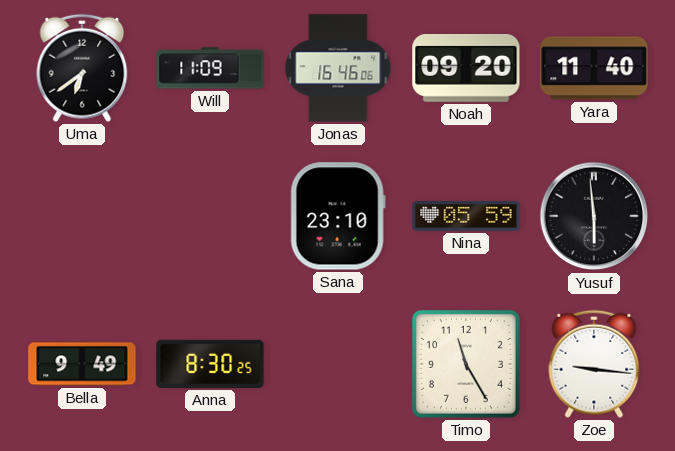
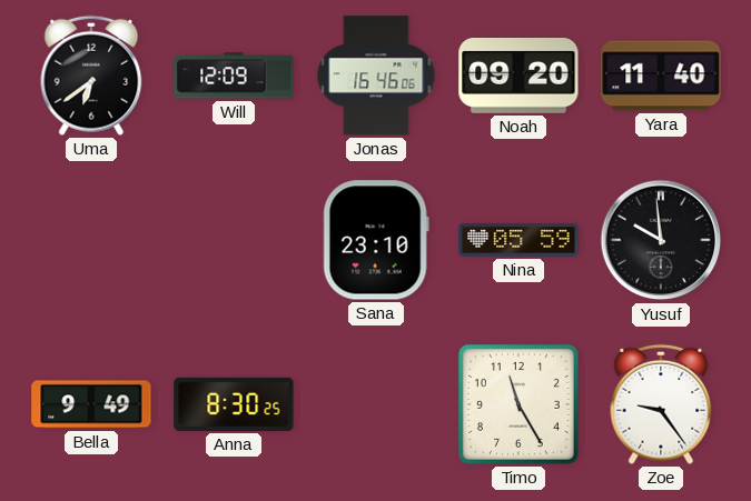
Will: 11:09 -> 12:09
Yusuf: 5:59 -> 9:59
Zoe: 9:16 -> 9:24
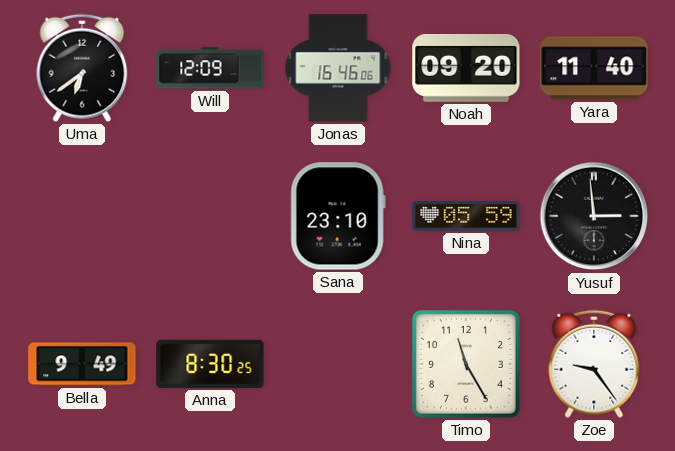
Yusuf: 9:59 -> 2:59
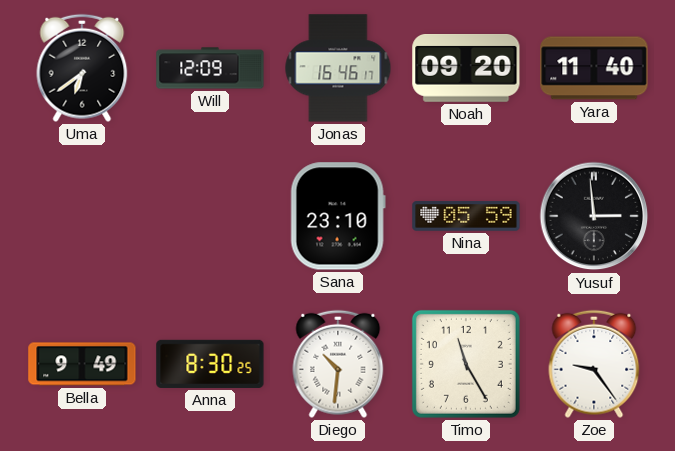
Jonas: 16:46:06 -> 16:46:17
Diego: none -> 10:31
